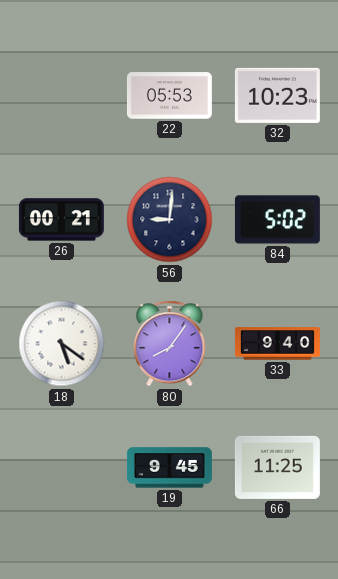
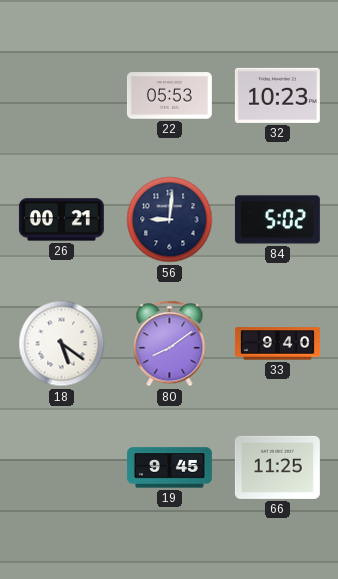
80: 8:06 -> 8:09
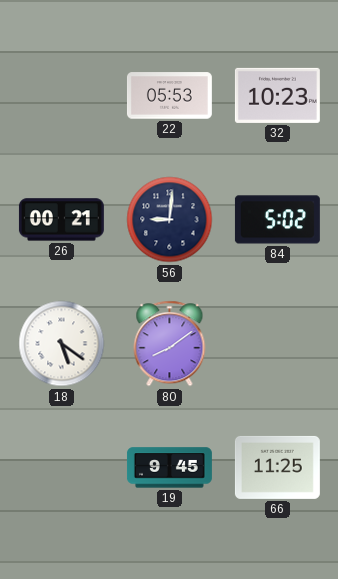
33: 9:40 -> none
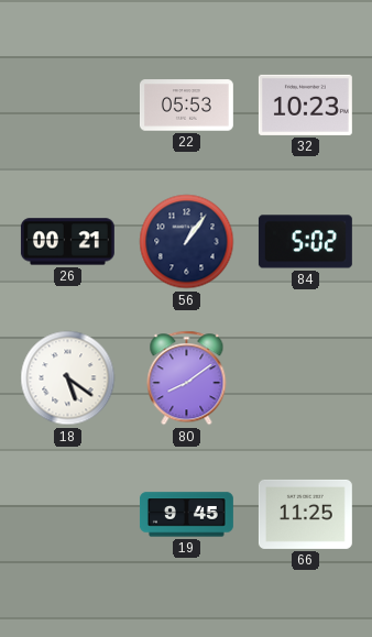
56: 9:01 -> 1:06
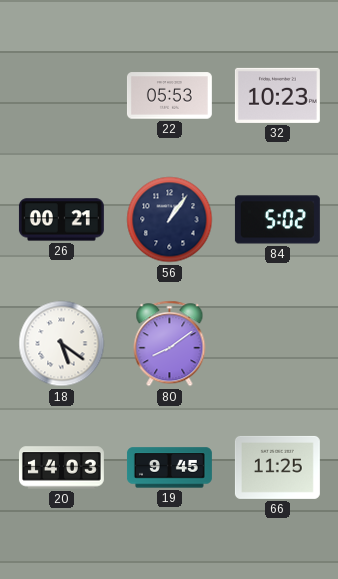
20: none -> 14:03
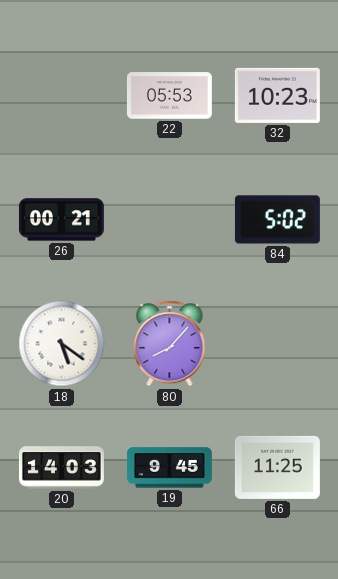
56: 1:06 -> none
80: 8:09 -> 8:07
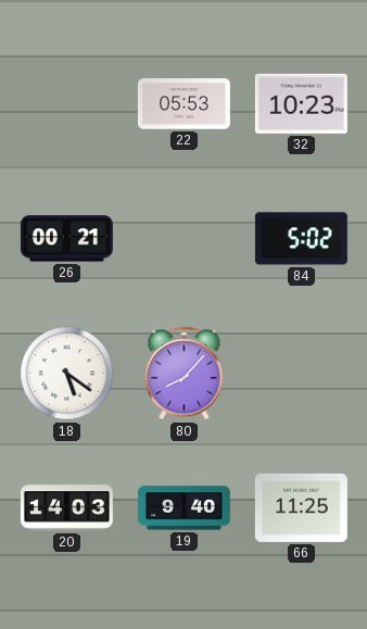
19: 9:45 -> 9:40
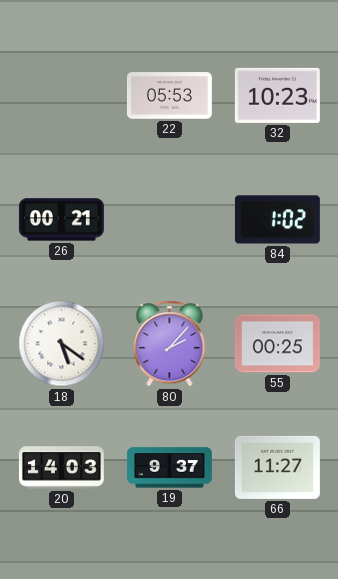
84: 5:02 -> 1:02
80: 8:07 -> 2:07
55: none -> 00:25
19: 9:40 -> 9:37
66: 11:25 -> 11:27
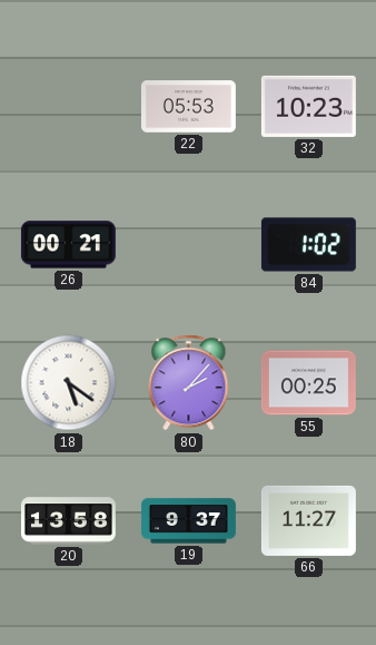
20: 14:03 -> 13:58
